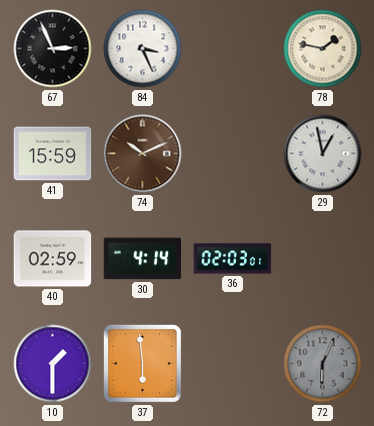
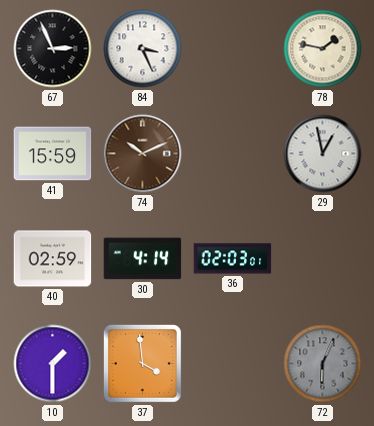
37: 5:59 -> 3:59
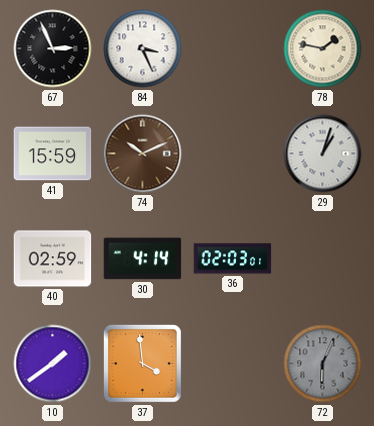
29: 12:58 -> 1:03
10: 1:30 -> 1:39
